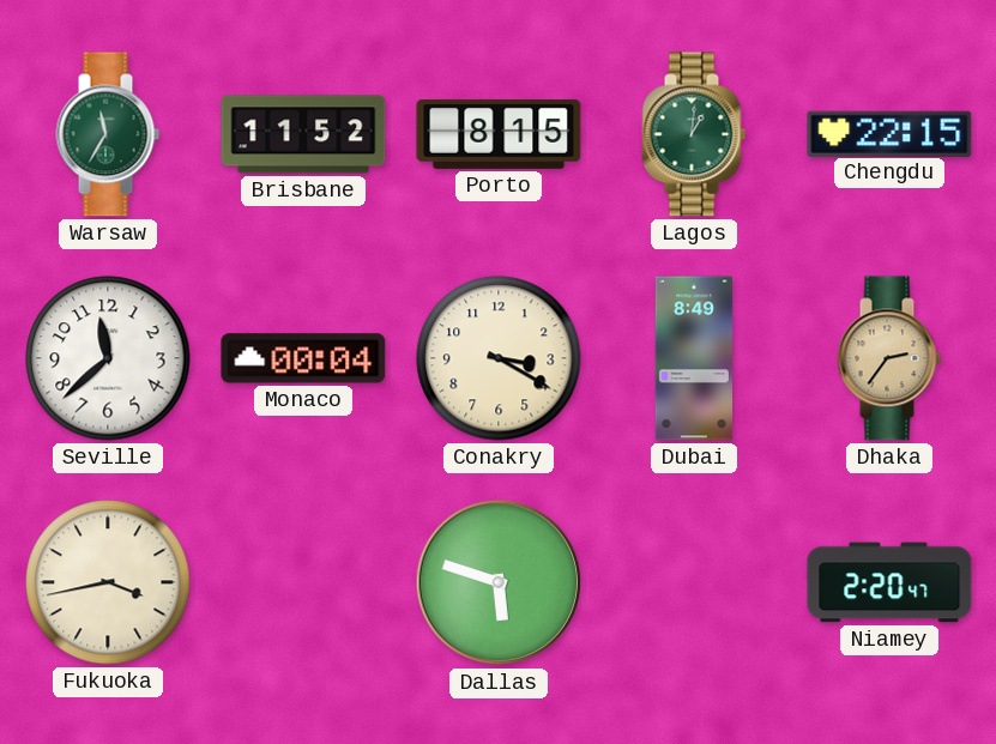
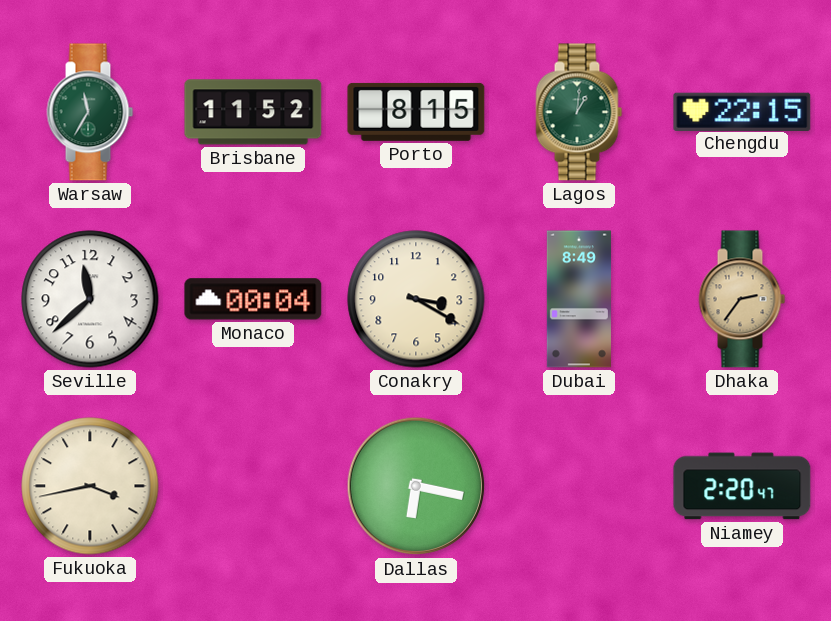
Dallas: 5:48 -> 6:17
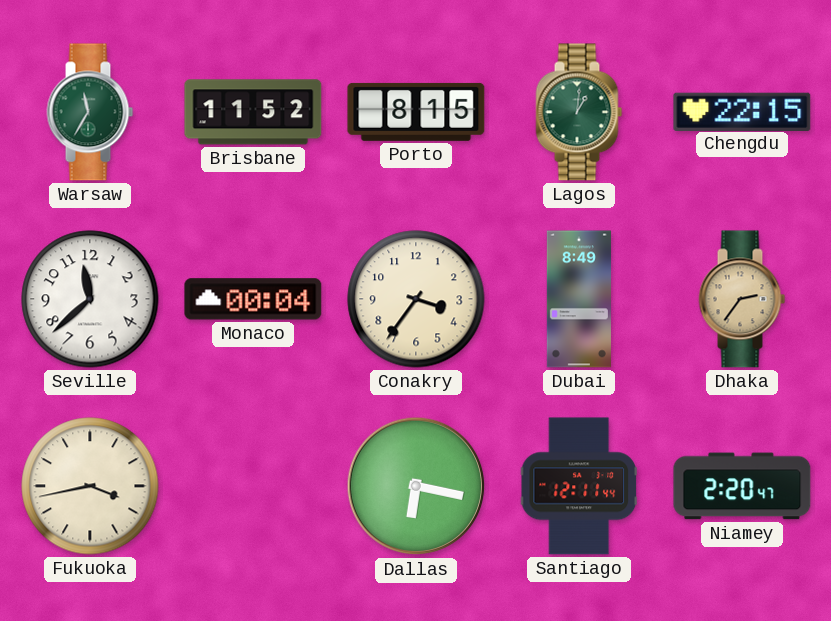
Conakry: 3:20 -> 3:36
Santiago: none -> 12:11
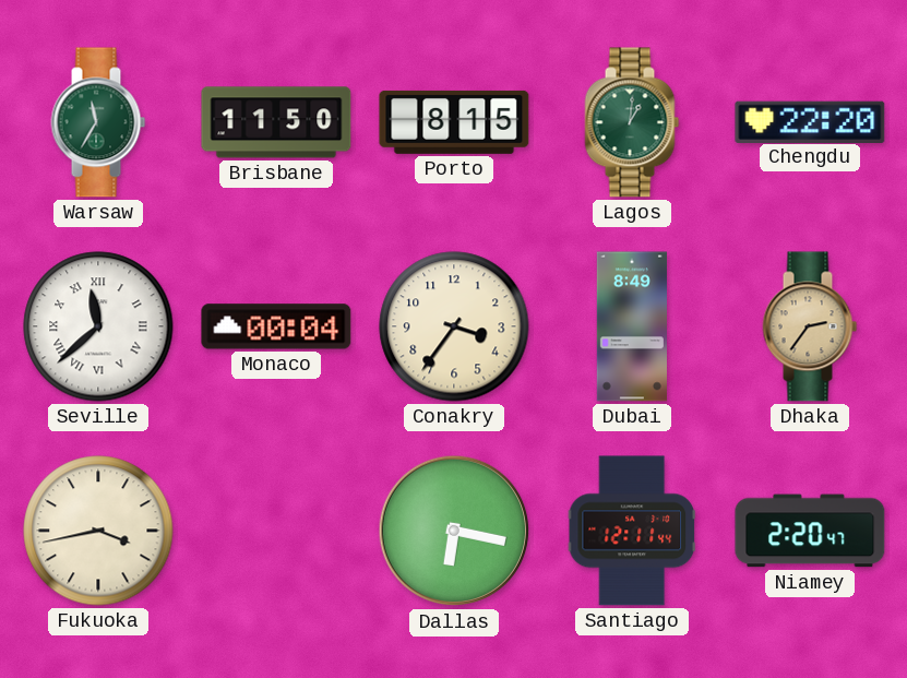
Brisbane: 11:52 -> 11:50
Chengdu: 22:15 -> 22:20
Seville numerals: Arabic -> Roman
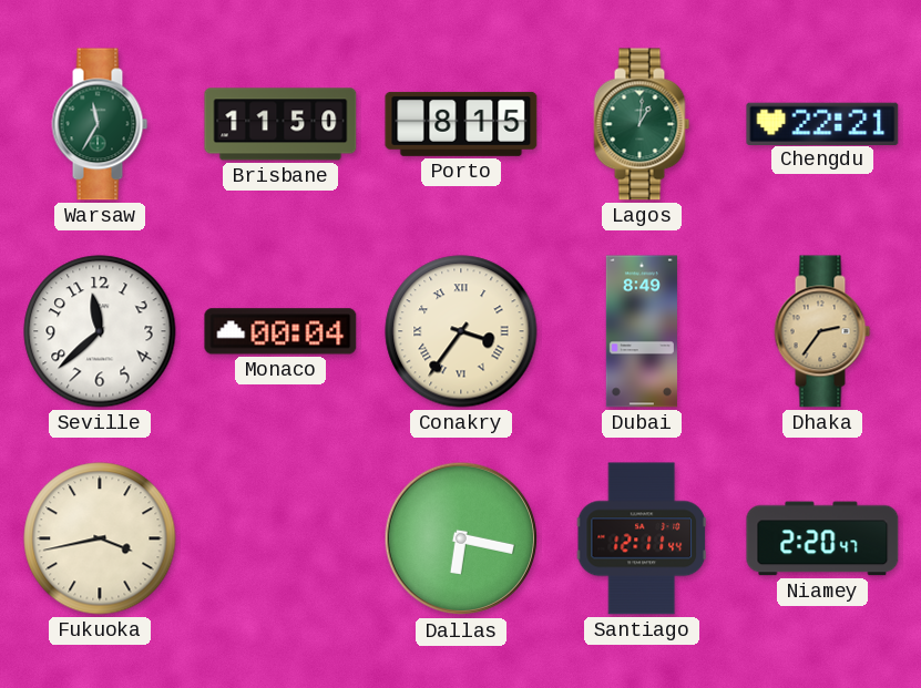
Chengdu: 22:20 -> 22:21
Seville numerals: Roman -> Arabic
Conakry numerals: Arabic -> Roman
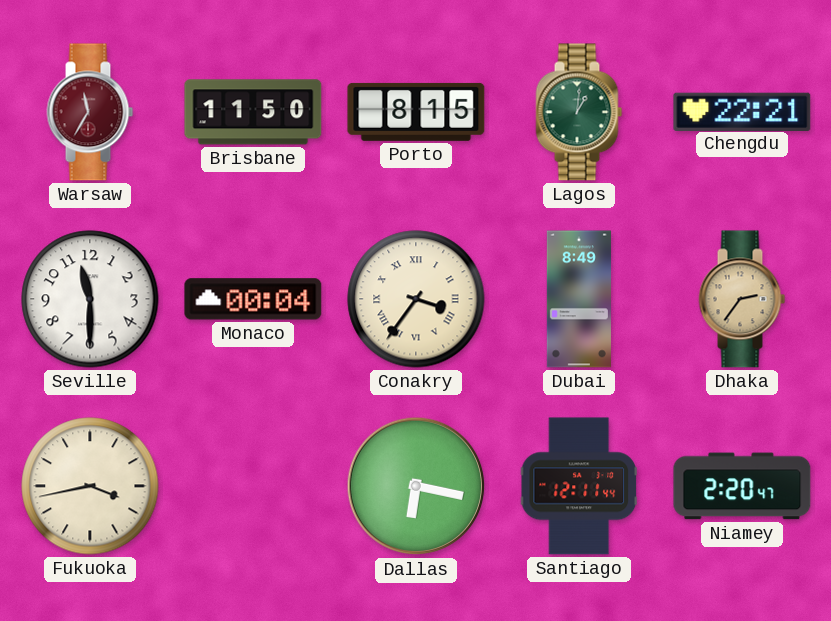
Warsaw dial: green -> burgundy
Seville: 11:38 -> 11:30
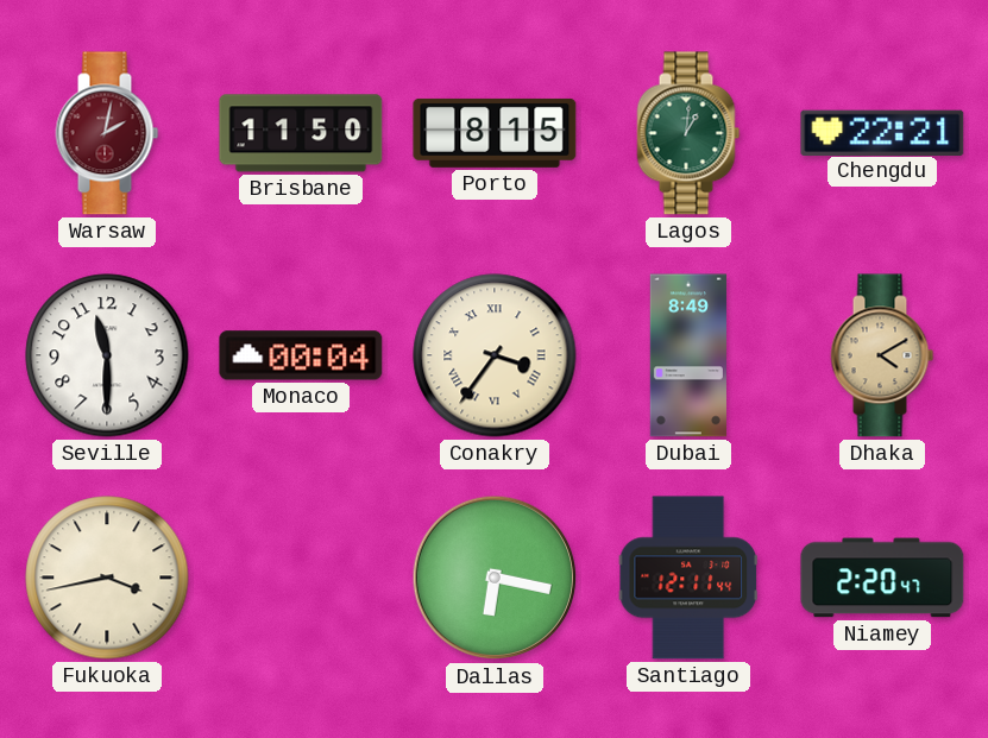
Warsaw: 11:35 -> 2:02
Dhaka: 2:36 -> 4:10
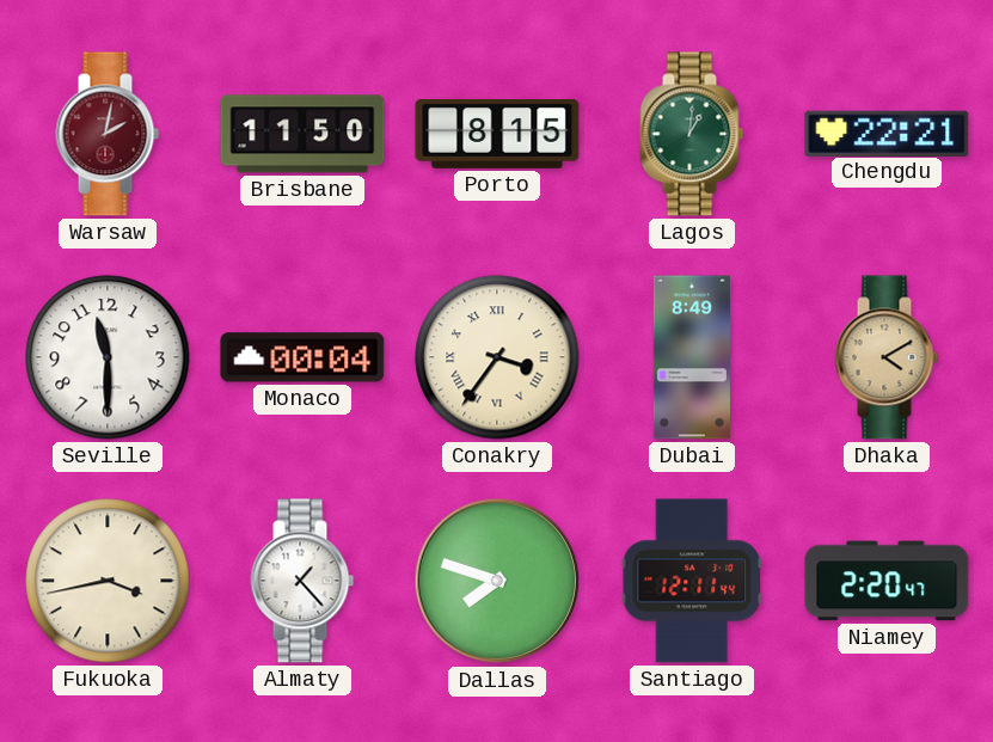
Almaty: none -> 1:23
Dallas: 6:17 -> 7:48
